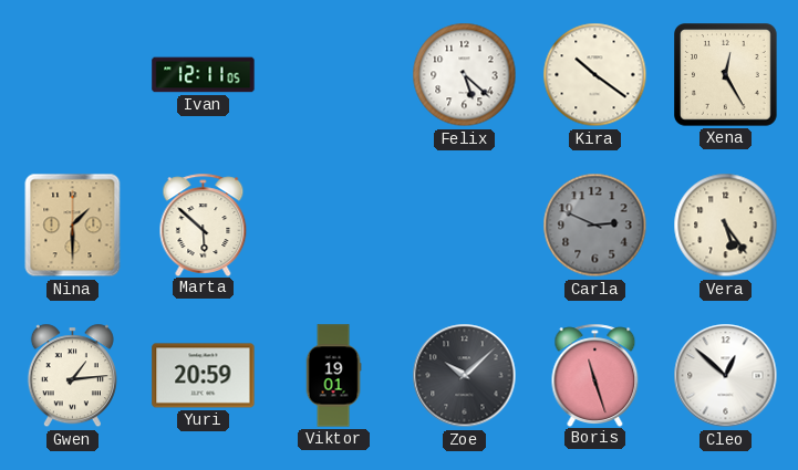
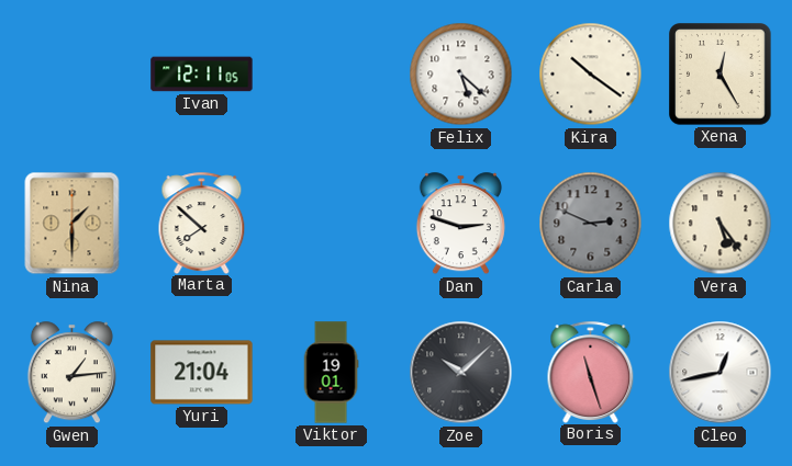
Marta: 5:52 -> 7:52
Dan: none -> 2:48
Yuri: 20:59 -> 21:04
Cleo: 12:52 -> 12:43
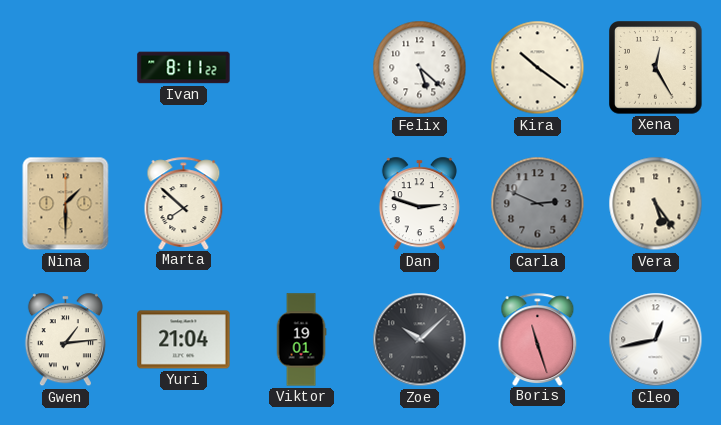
Ivan: 12:11 -> 8:11
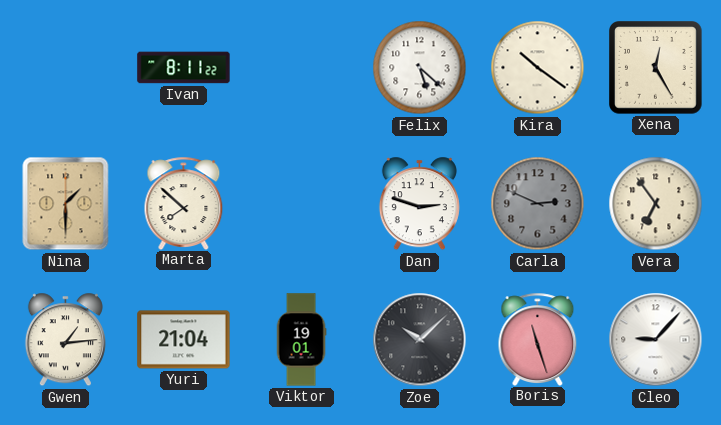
Vera: 5:24 -> 6:54
Cleo: 12:43 -> 9:07
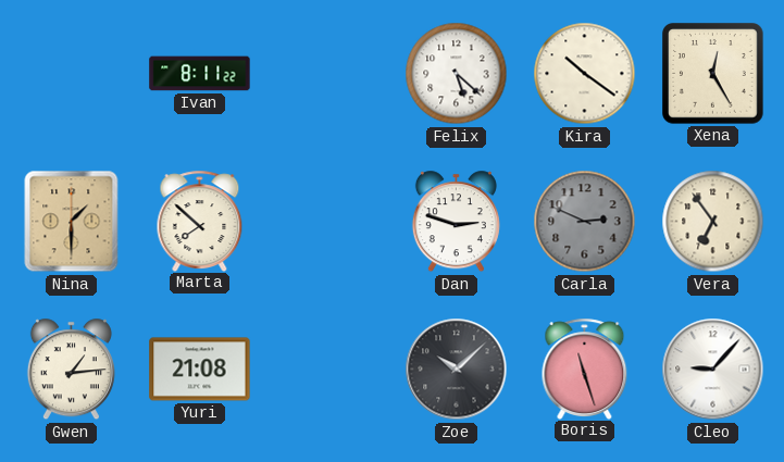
Yuri: 21:04 -> 21:08
Viktor: 19:01 -> none
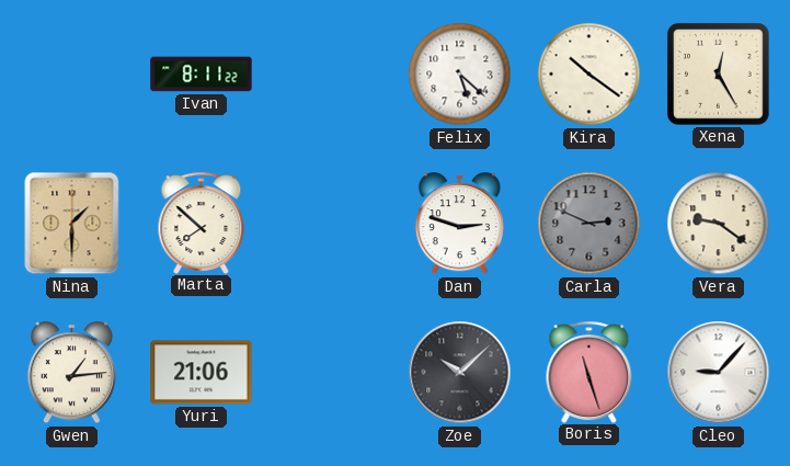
Vera: 6:54 -> 9:21
Yuri: 21:08 -> 21:06
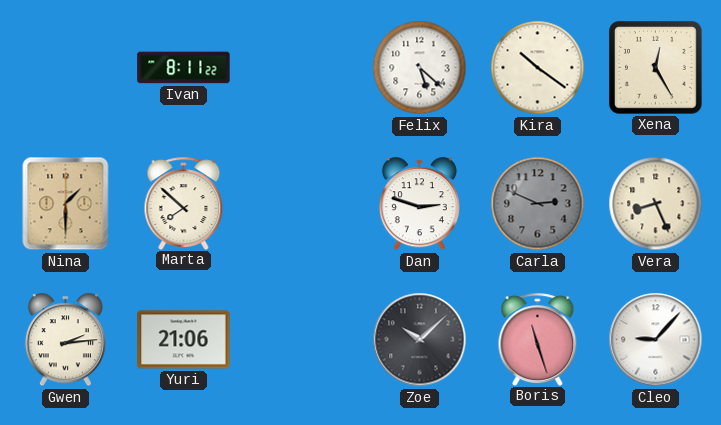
Vera: 9:21 -> 8:26
Gwen: 1:14 -> 2:14
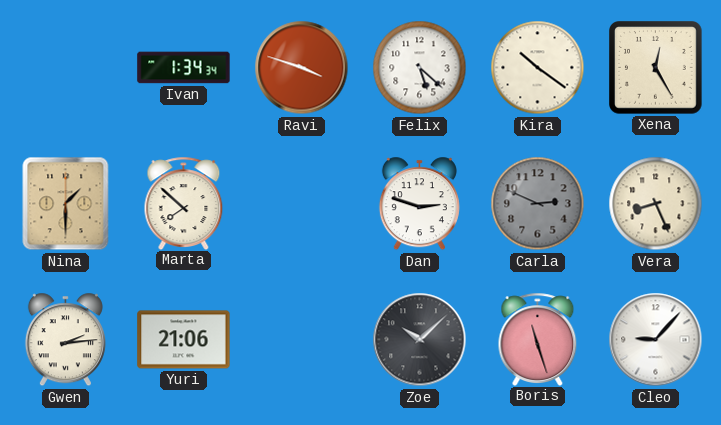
Ivan: 8:11 -> 1:34
Ravi: none -> 3:48
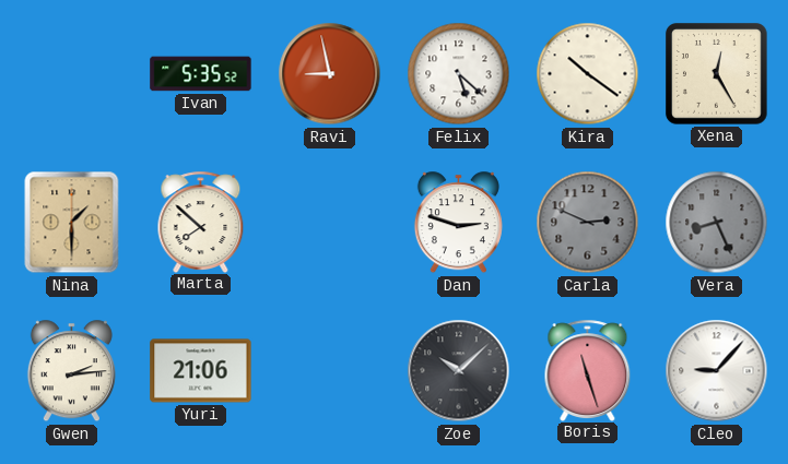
Ivan: 1:34 -> 5:35
Ravi: 3:48 -> 8:58
Vera dial: cream -> grey
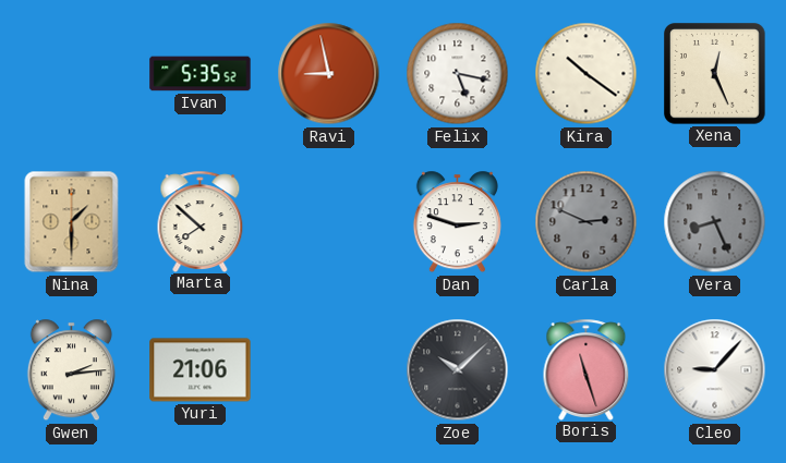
Felix: 5:22 -> 5:17
Xena: 12:25 -> 12:26
